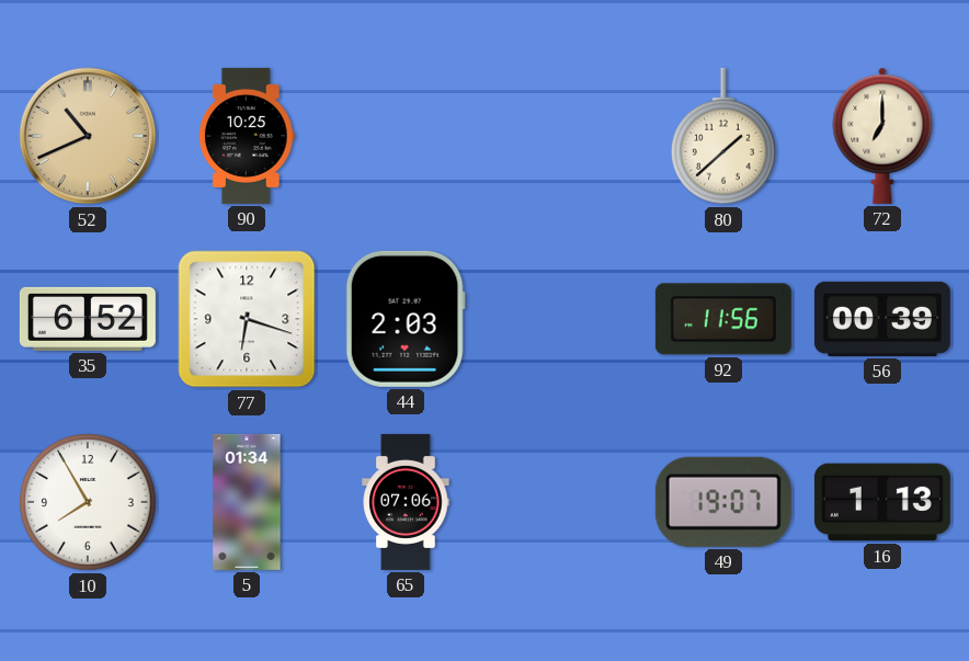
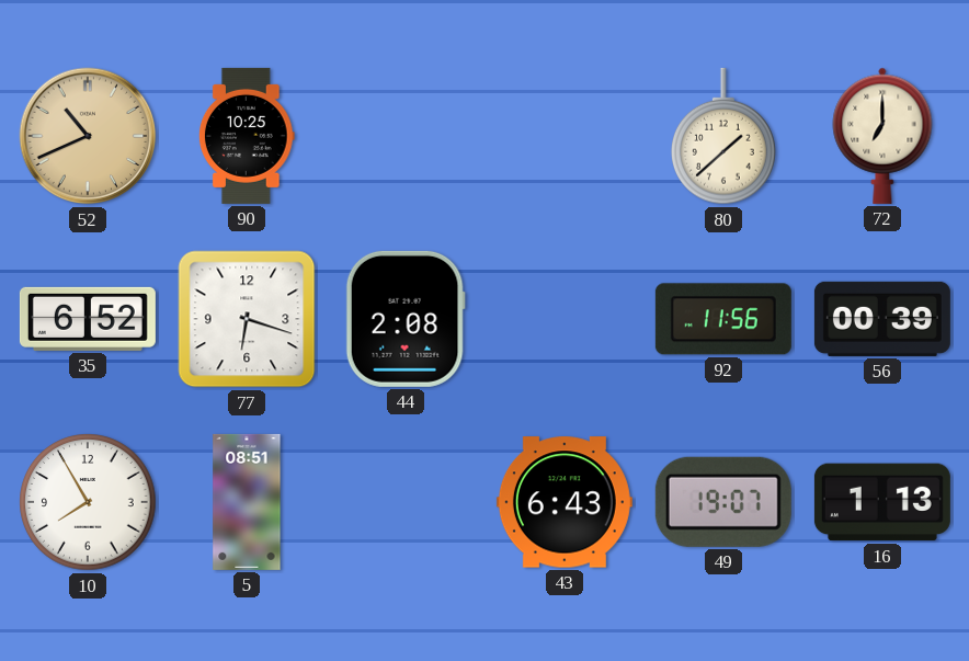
44: 2:03 -> 2:08
5: 01:34 -> 08:51
65: 07:06 -> none
43: none -> 6:43
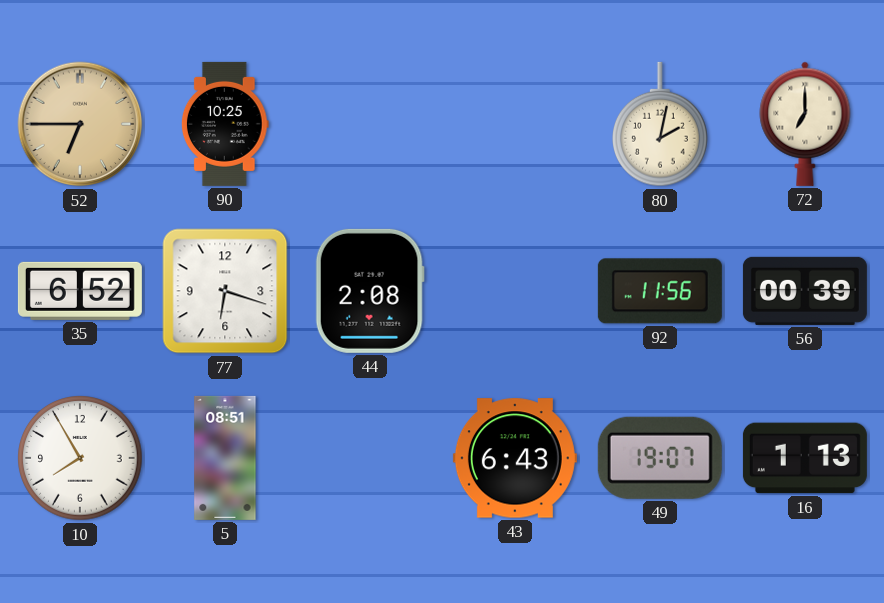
52: 10:41 -> 6:45
80: 1:38 -> 2:02
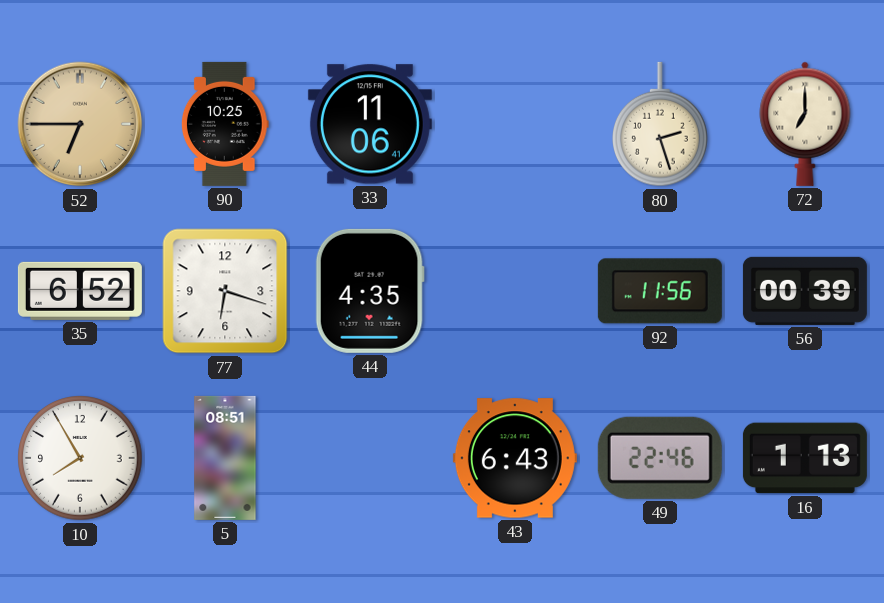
33: none -> 11:06
80: 2:02 -> 2:27
44: 2:08 -> 4:35
49: 19:07 -> 22:46
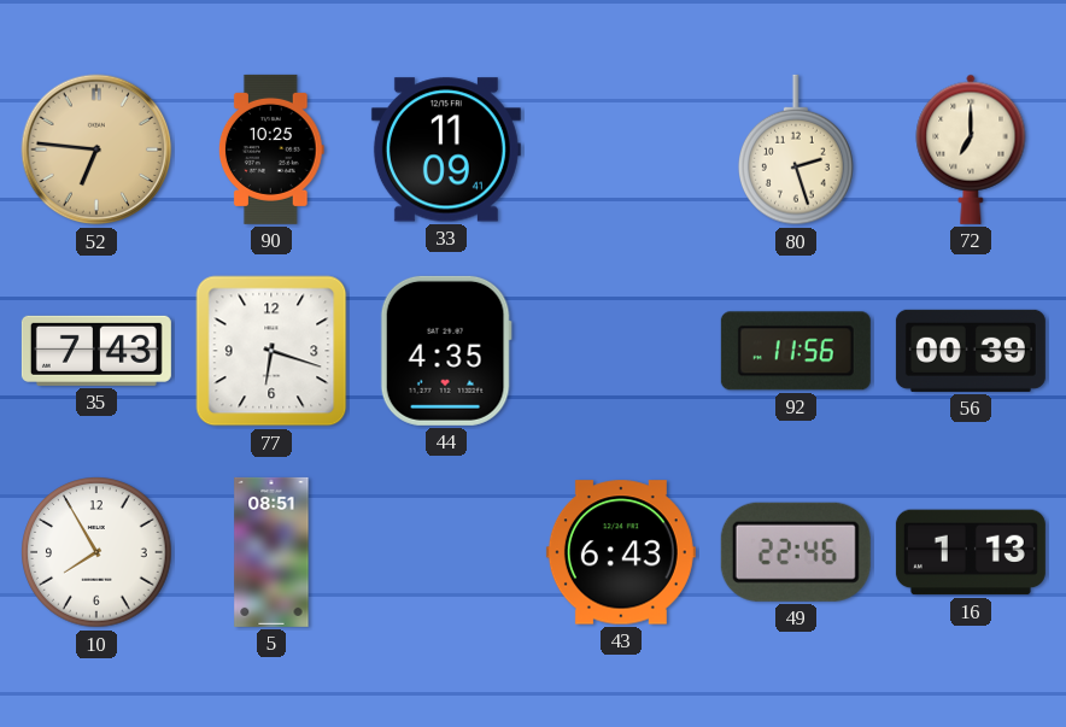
52: 6:45 -> 6:46
33: 11:06 -> 11:09
35: 6:52 -> 7:43
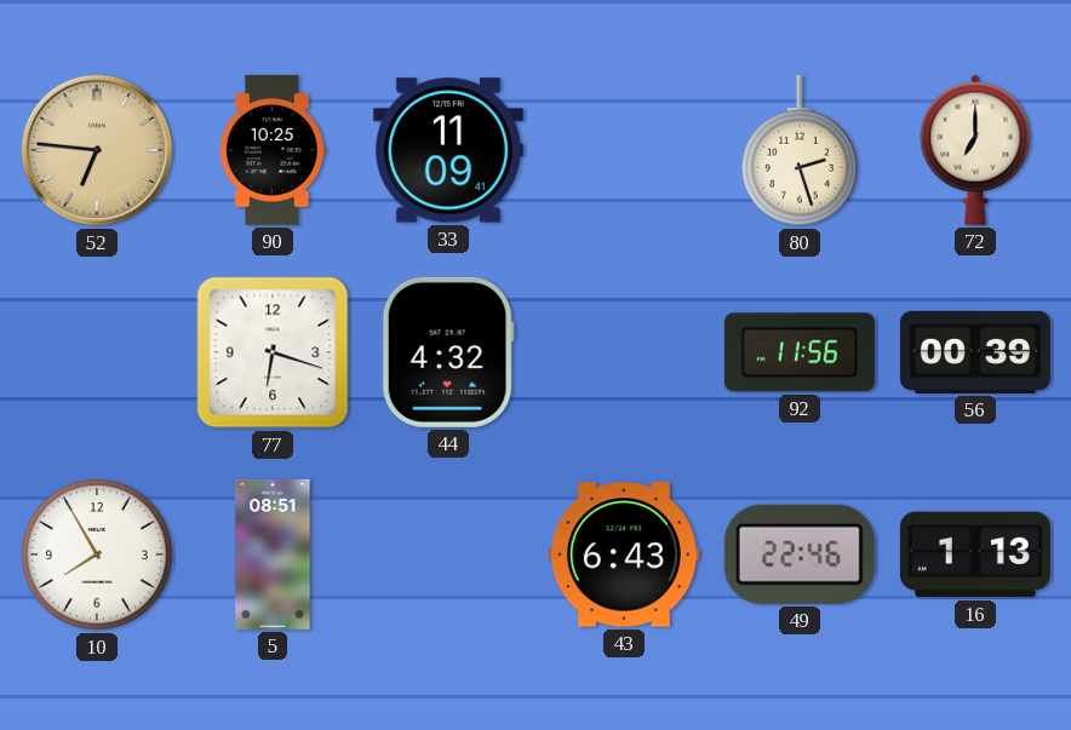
35: 7:43 -> none
44: 4:35 -> 4:32
